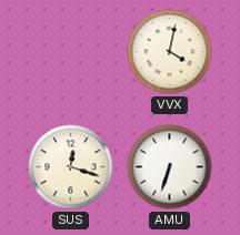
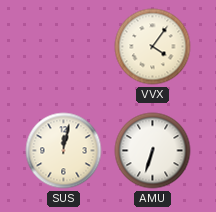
VVX: 4:02 -> 4:06
SUS: 12:18 -> 12:02
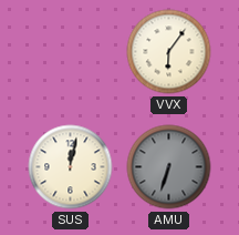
VVX: 4:06 -> 6:06
AMU dial: white -> grey
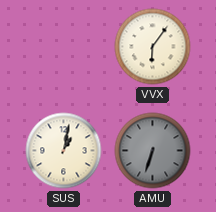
SUS: 12:02 -> 1:02
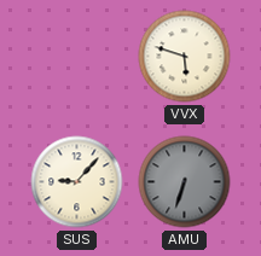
VVX: 6:06 -> 5:48
SUS: 1:02 -> 9:07
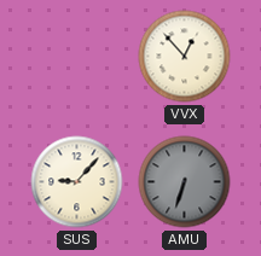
VVX: 5:48 -> 12:53
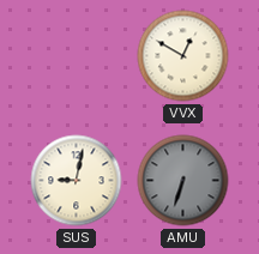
VVX: 12:53 -> 12:50
SUS: 9:07 -> 9:02
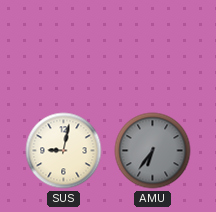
VVX: 12:50 -> none
AMU: 6:33 -> 6:36
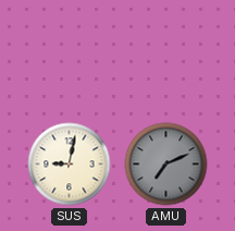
AMU: 6:36 -> 7:11
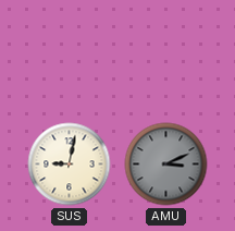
AMU: 7:11 -> 3:11
